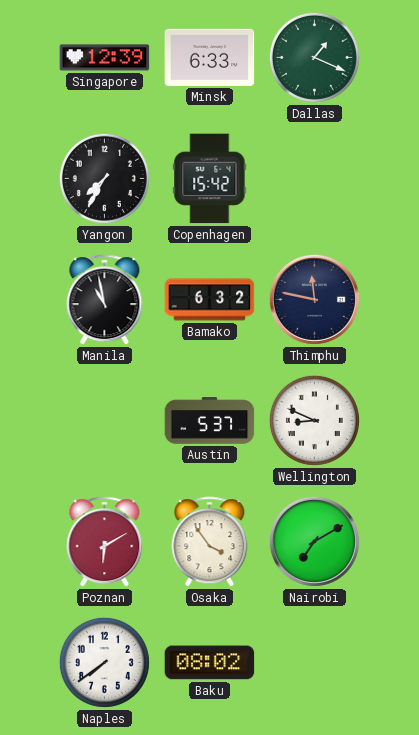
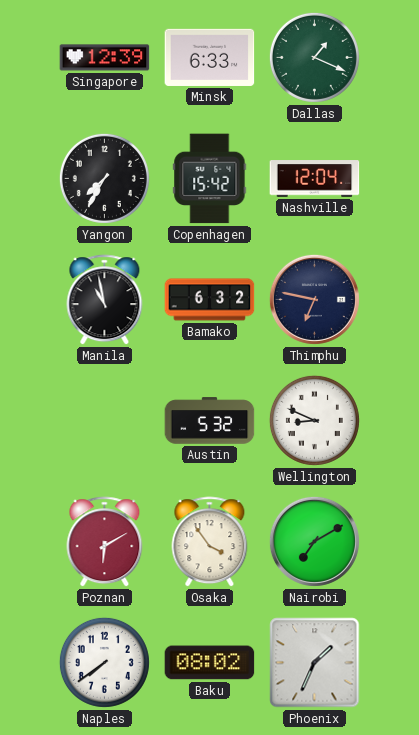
Nashville: none -> 12:04
Thimphu: 11:47 -> 6:47
Austin: 5:37 -> 5:32
Phoenix: none -> 1:34
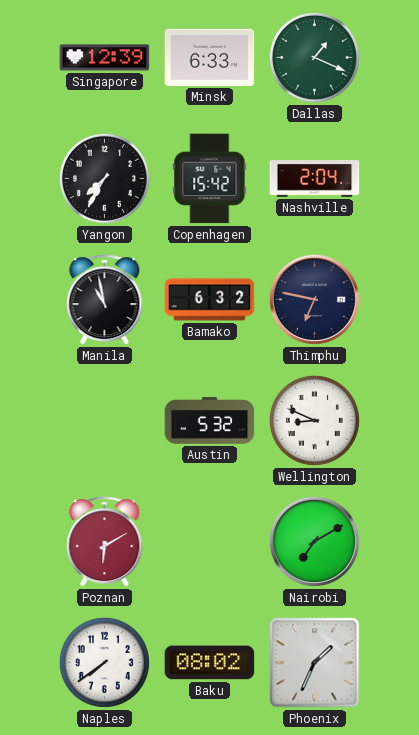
Nashville: 12:04 -> 2:04
Osaka: 3:54 -> none
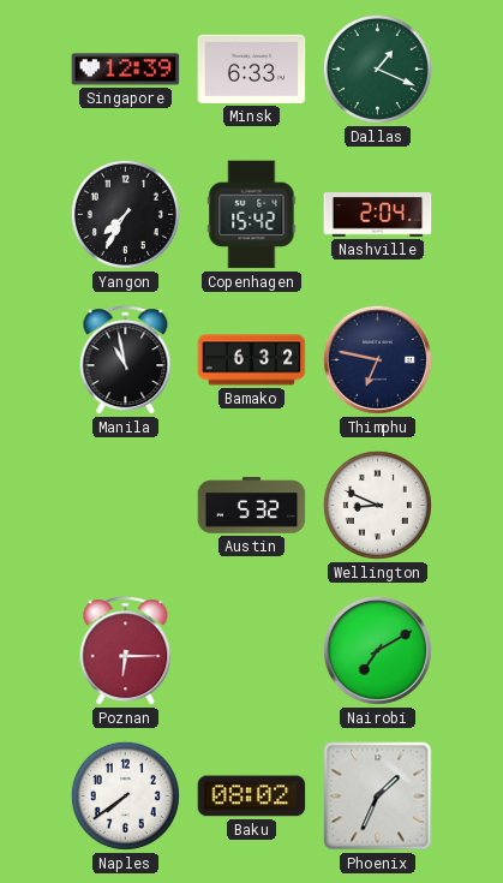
Poznan: 6:10 -> 6:15
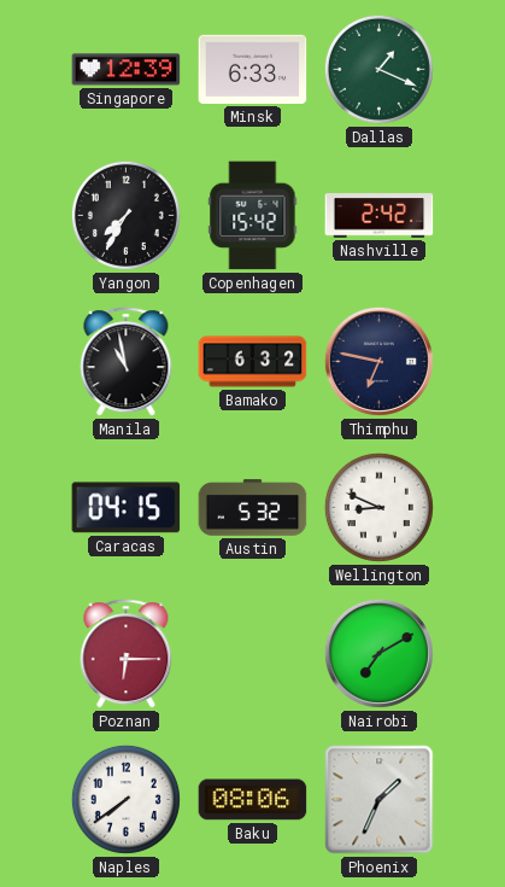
Nashville: 2:04 -> 2:42
Caracas: none -> 04:15
Baku: 08:02 -> 08:06
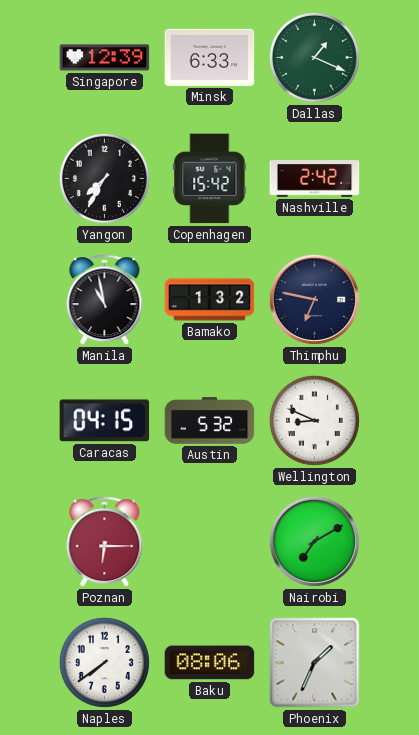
Bamako: 6:32 -> 1:32
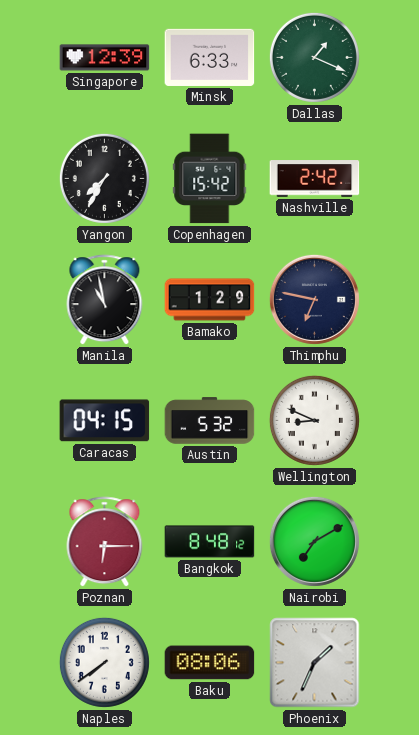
Bamako: 1:32 -> 1:29
Bangkok: none -> 8:48
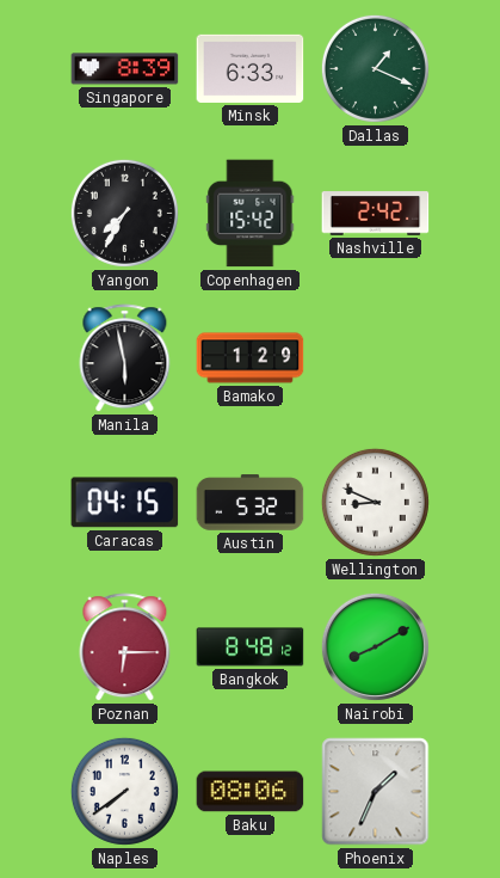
Singapore: 12:39 -> 8:39
Manila: 10:58 -> 5:58
Thimphu: 6:47 -> none
Nairobi: 7:10 -> 8:10
